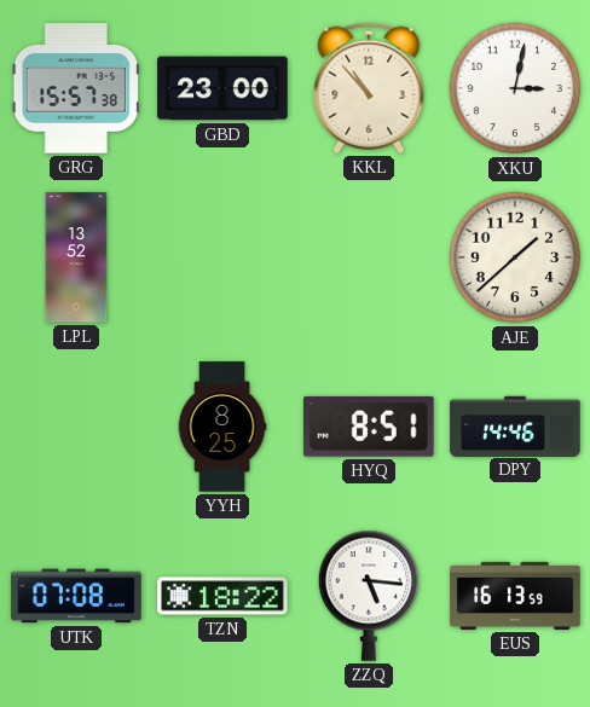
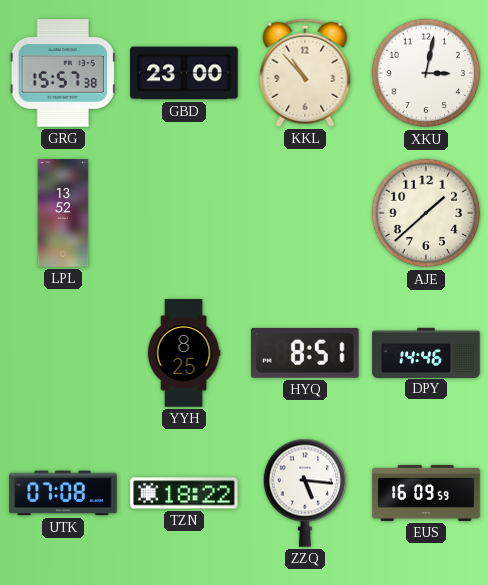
EUS: 16:13 -> 16:09
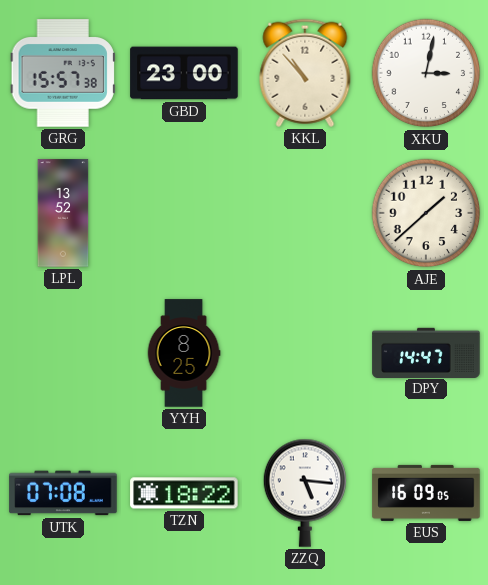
HYQ: 8:51 -> none
DPY: 14:46 -> 14:47
EUS: 16:09:59 -> 16:09:05
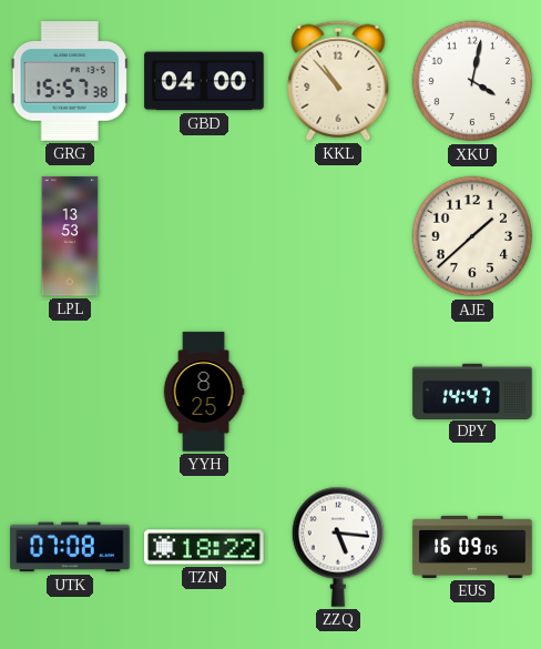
GBD: 23:00 -> 04:00
XKU: 3:02 -> 4:02
LPL: 13:52 -> 13:53
